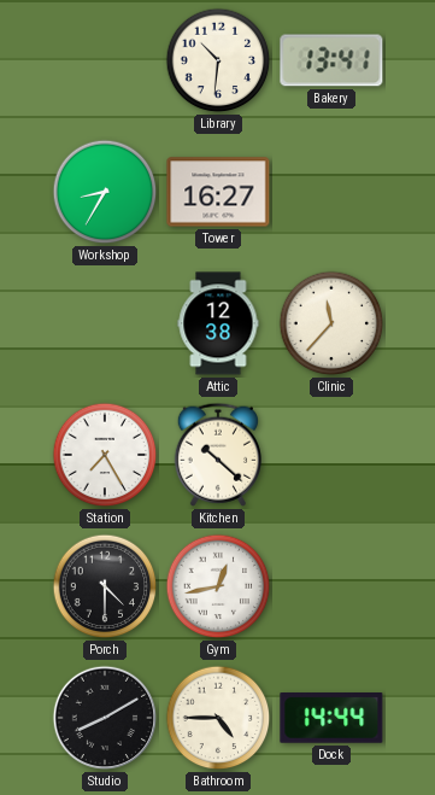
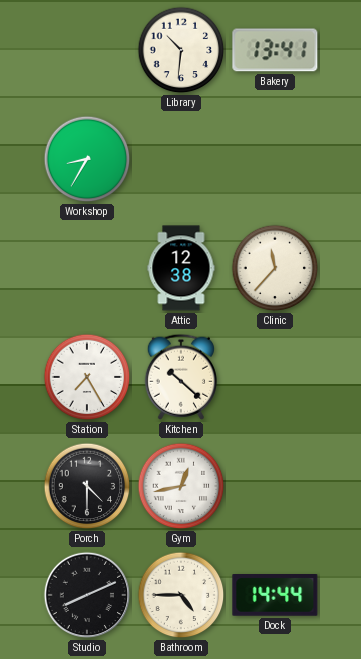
Tower: 16:27 -> none
Studio: 8:10 -> 8:11
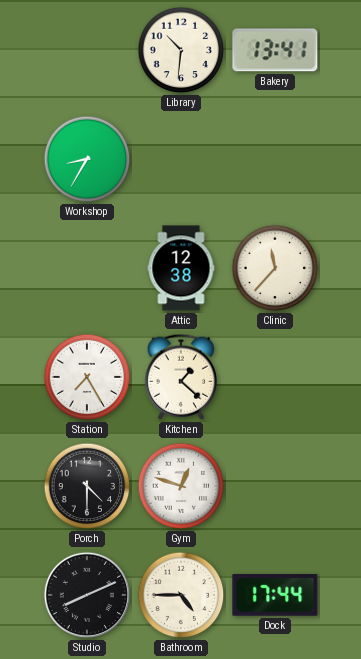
Kitchen: 10:22 -> 1:22
Gym: 12:43 -> 12:48
Dock: 14:44 -> 17:44
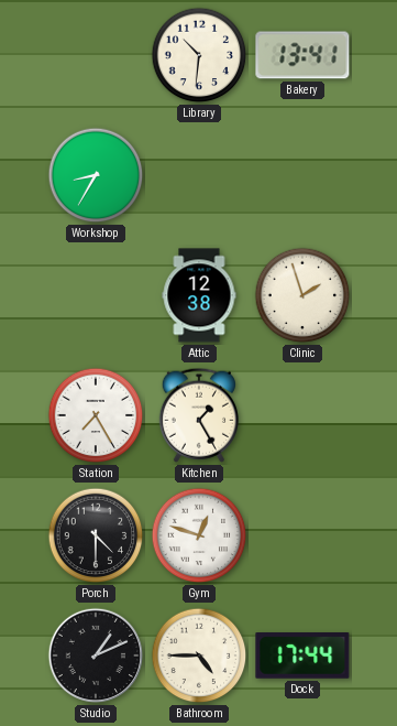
Clinic: 11:37 -> 1:57
Kitchen: 1:22 -> 1:25
Studio: 8:11 -> 1:11
